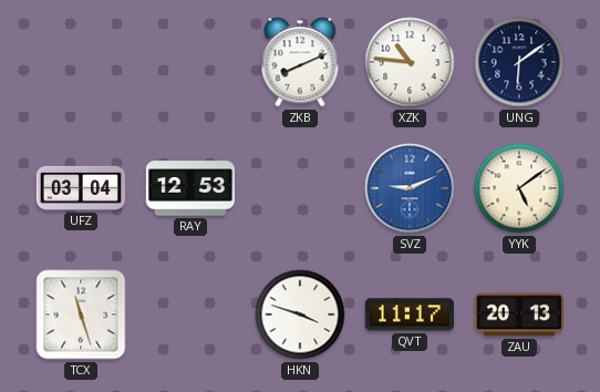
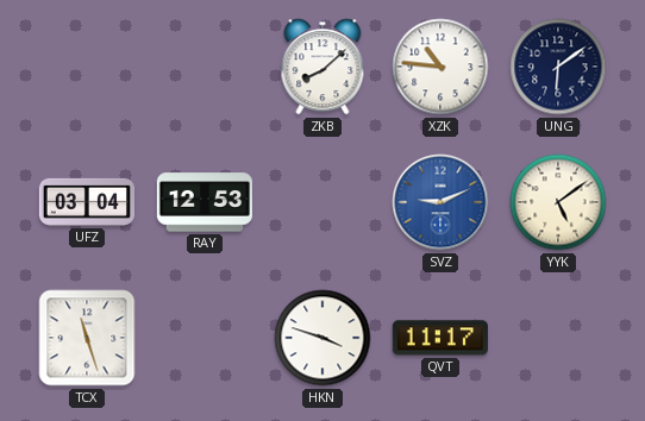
ZKB: 8:11 -> 8:08
ZAU: 20:13 -> none
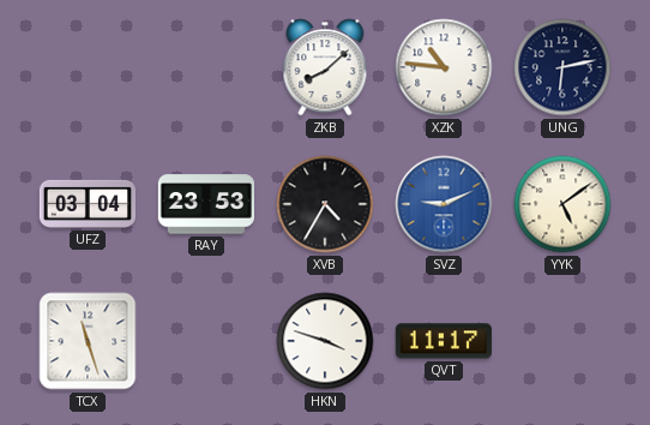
UNG: 6:09 -> 6:13
RAY: 12:53 -> 23:53
XVB: none -> 4:35
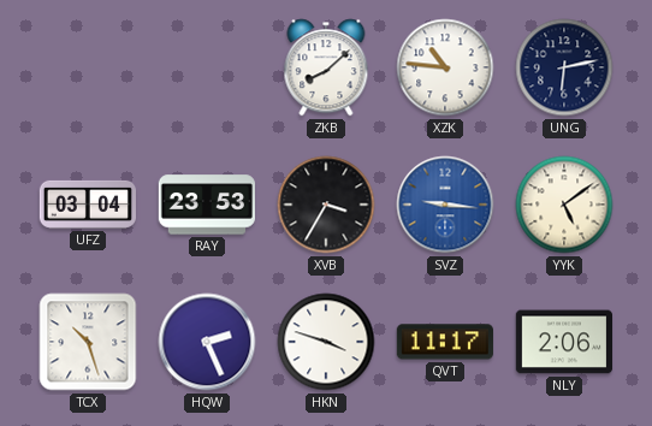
XVB: 4:35 -> 3:35
SVZ: 9:11 -> 9:16
TCX: 11:27 -> 10:27
HQW: none -> 2:26
NLY: none -> 2:06
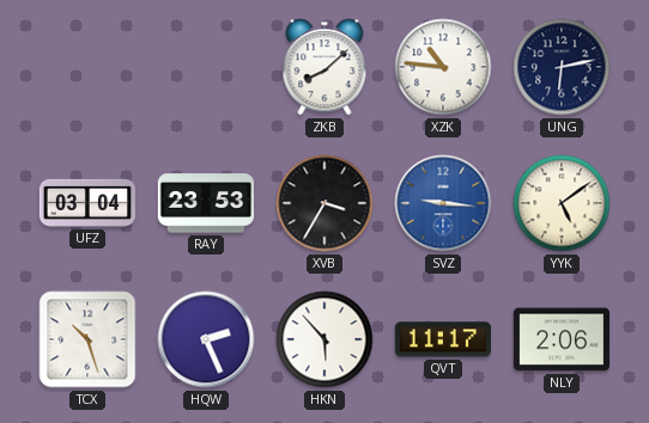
HKN: 3:48 -> 5:53
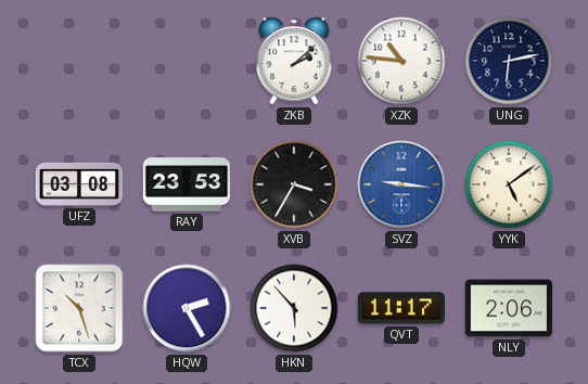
ZKB: 8:08 -> 2:08
UFZ: 03:04 -> 03:08
HQW: 2:26 -> 2:25
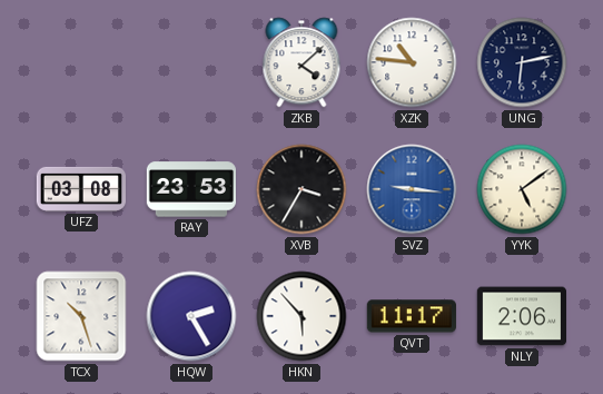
ZKB: 2:08 -> 4:08
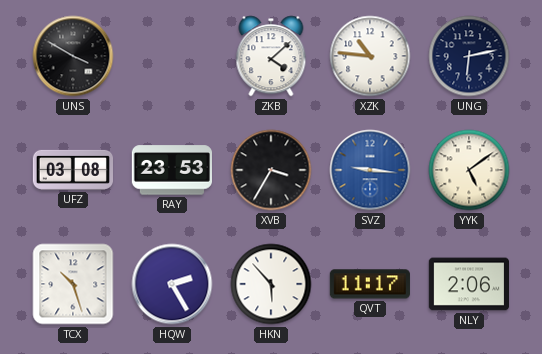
UNS: none -> 3:50
